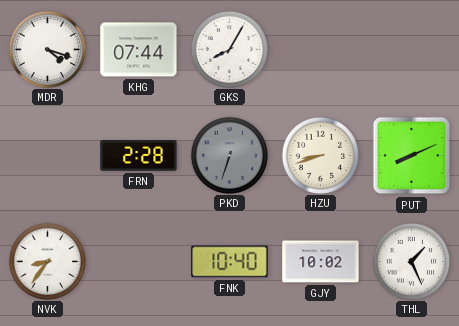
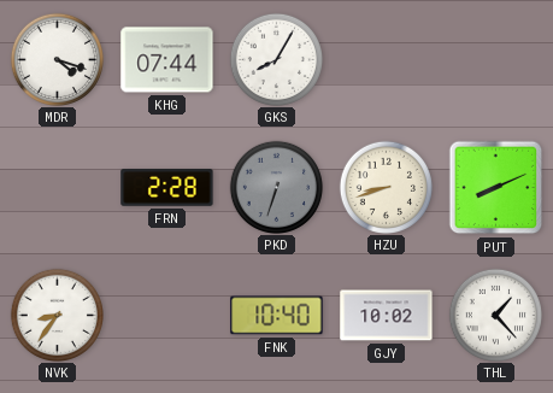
THL: 1:26 -> 1:23
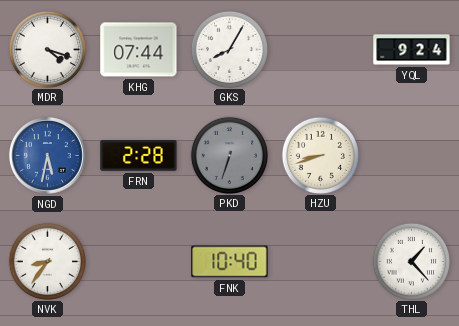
YQL: none -> 9:24
NGD: none -> 5:32
PUT: 8:11 -> none
GJY: 10:02 -> none
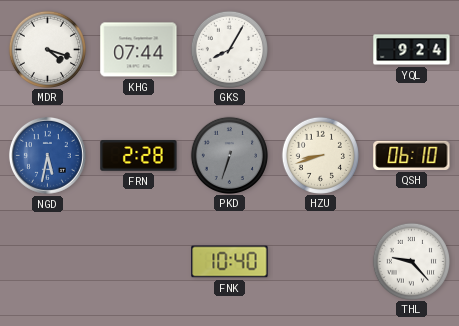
QSH: none -> 06:10
NVK: 8:36 -> none
THL: 1:23 -> 9:23
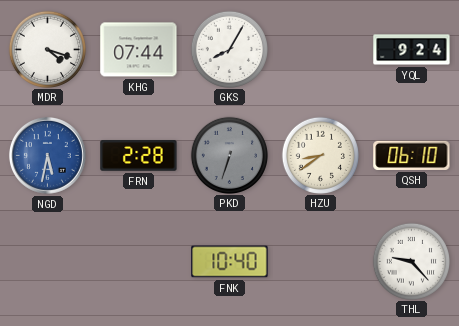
HZU: 8:42 -> 8:39
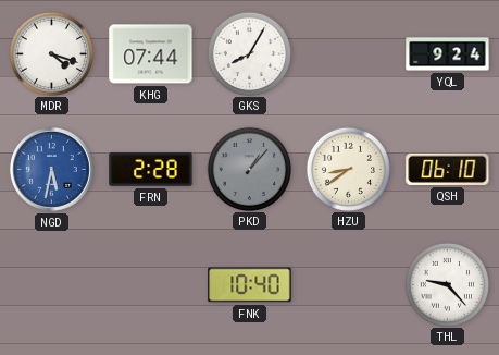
PKD: 6:33 -> 1:07
